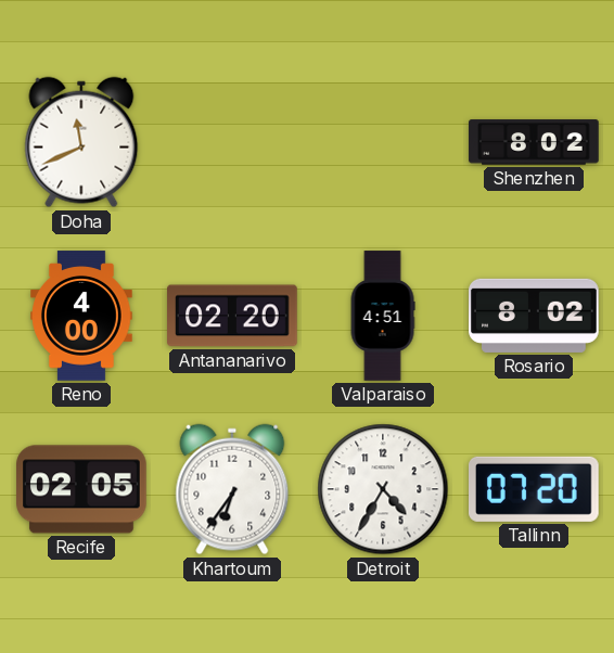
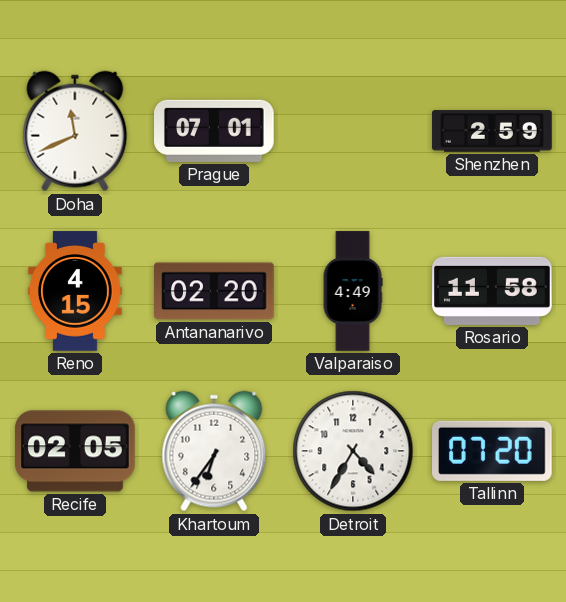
Prague: none -> 07:01
Shenzhen: 8:02 -> 2:59
Reno: 4:00 -> 4:15
Valparaiso: 4:51 -> 4:49
Rosario: 8:02 -> 11:58
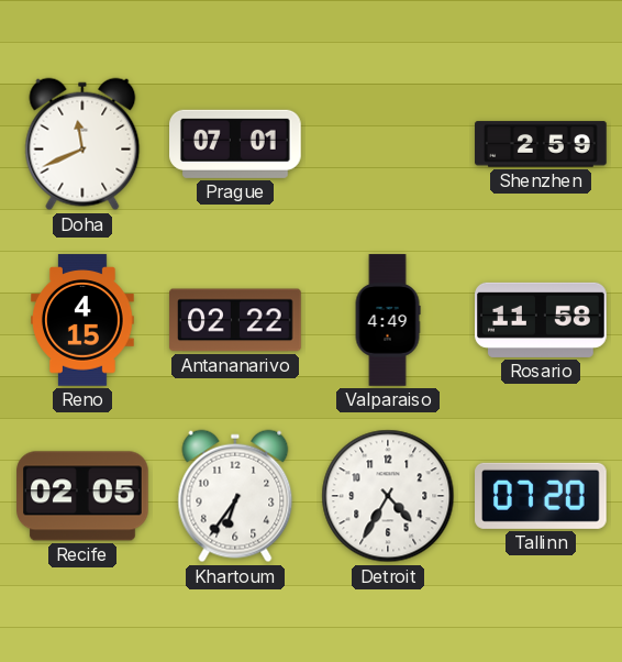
Antananarivo: 02:20 -> 02:22
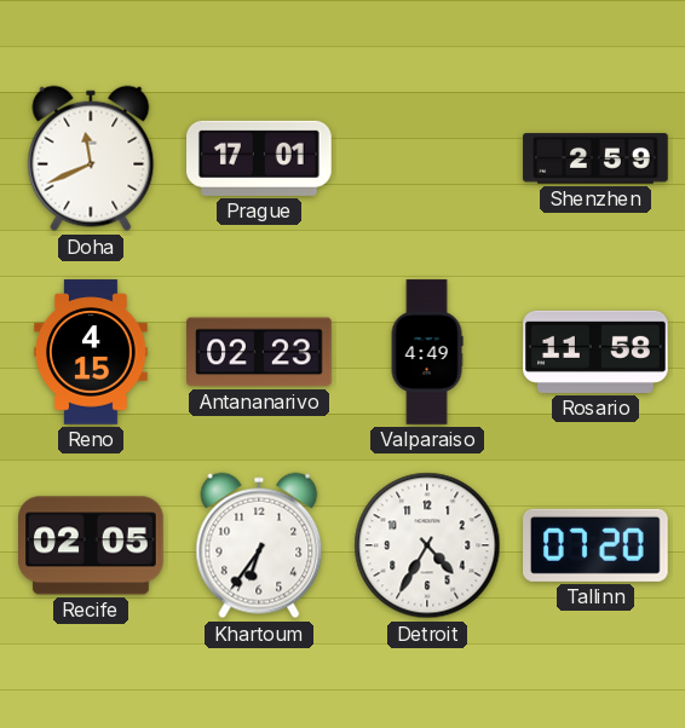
Prague: 07:01 -> 17:01
Antananarivo: 02:22 -> 02:23
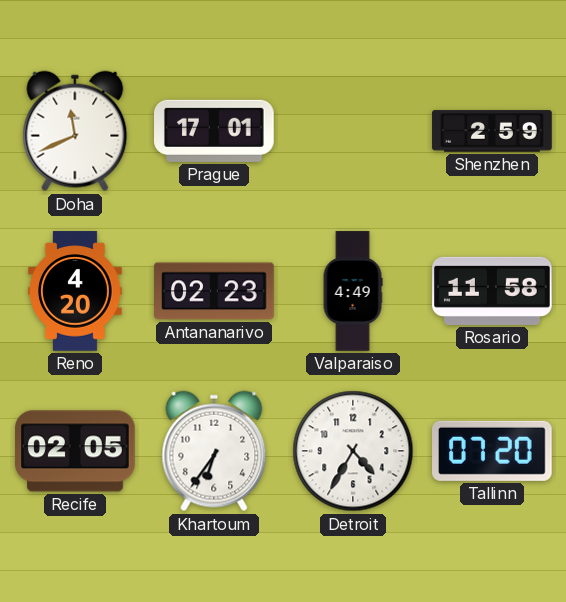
Reno: 4:15 -> 4:20
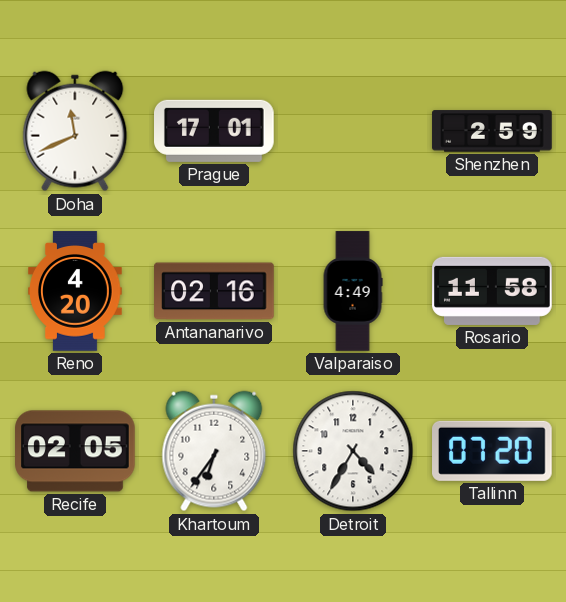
Antananarivo: 02:23 -> 02:16
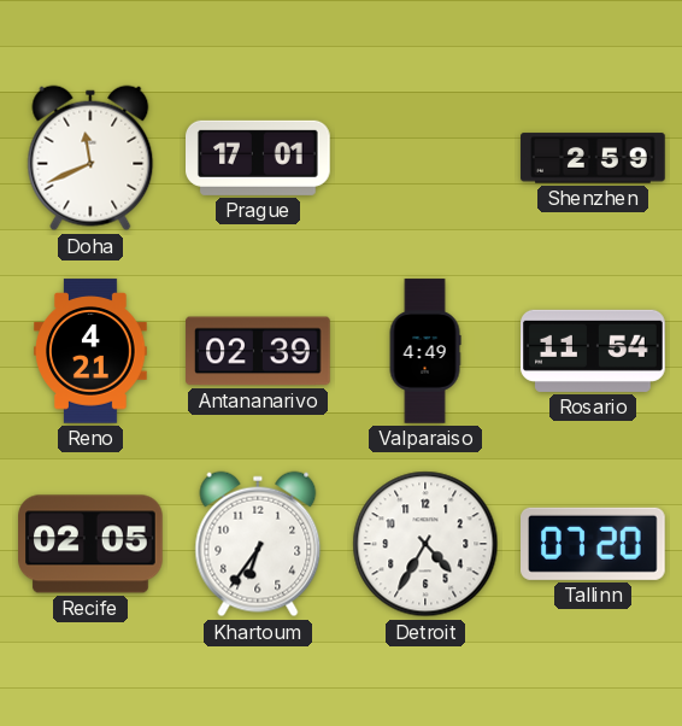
Reno: 4:20 -> 4:21
Antananarivo: 02:16 -> 02:39
Rosario: 11:58 -> 11:54
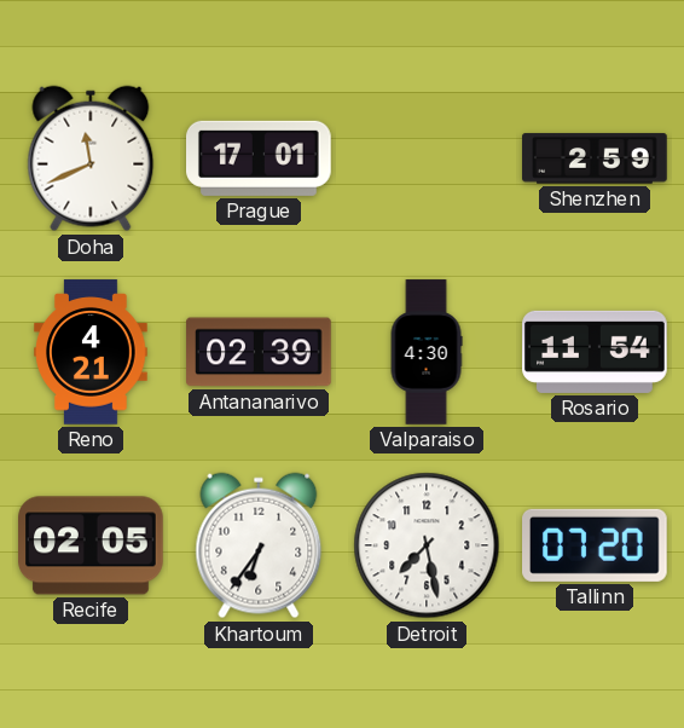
Valparaiso: 4:49 -> 4:30
Detroit: 4:35 -> 7:28
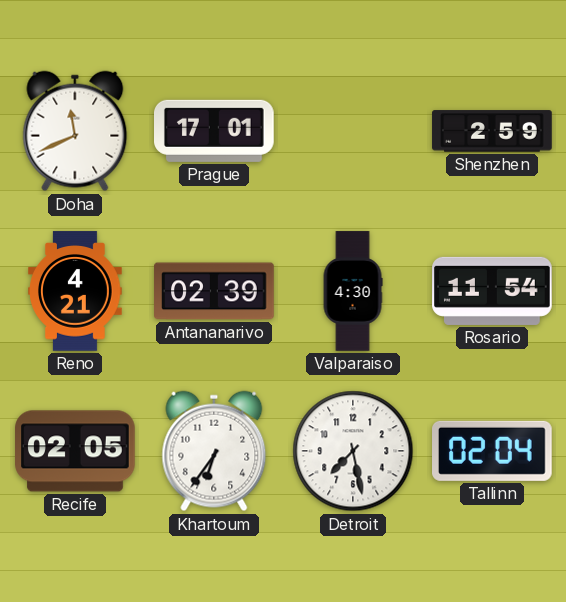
Tallinn: 07:20 -> 02:04
